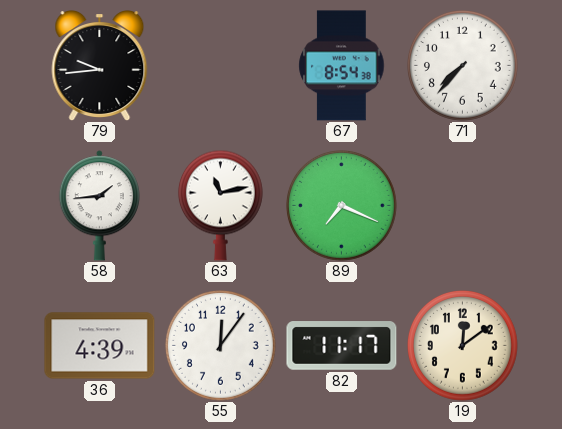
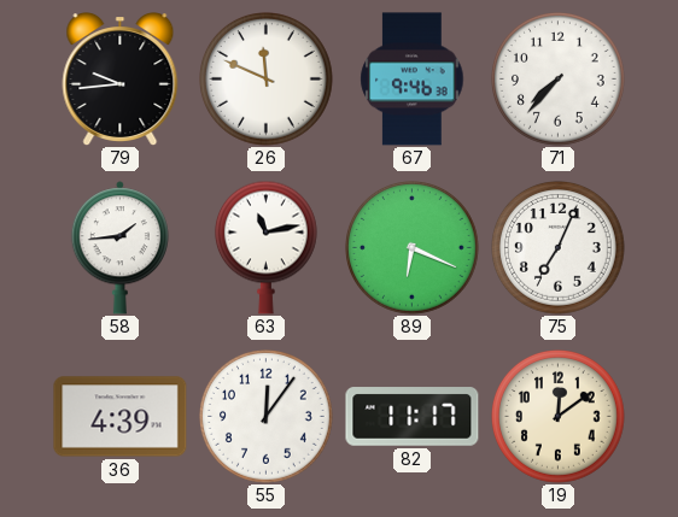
26: none -> 11:49
67: 8:54 -> 9:46
89: 7:19 -> 6:19
75: none -> 7:04
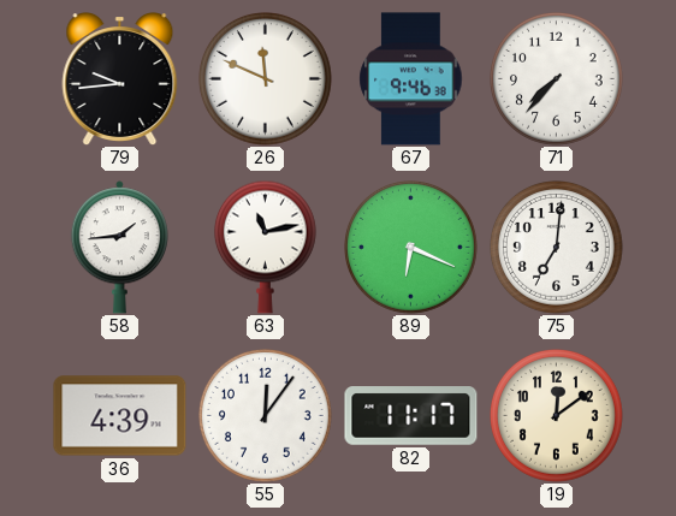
75: 7:04 -> 7:01
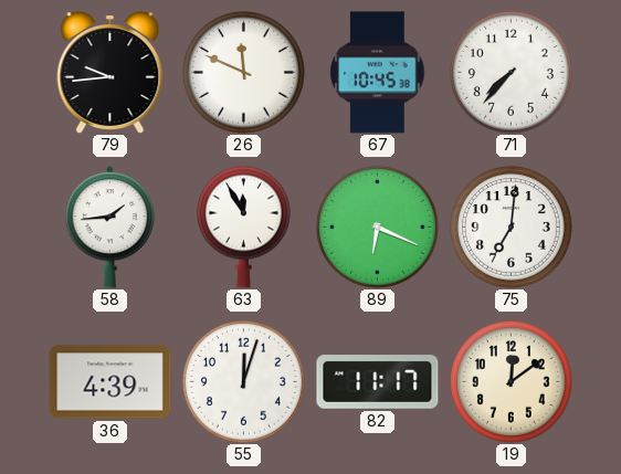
67: 9:46 -> 10:45
63: 11:13 -> 11:55
55: 12:06 -> 12:03
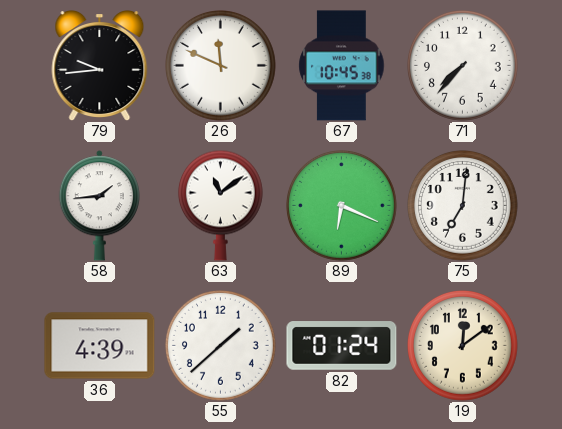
63: 11:55 -> 11:09
55: 12:03 -> 1:38
82: 11:17 -> 01:24
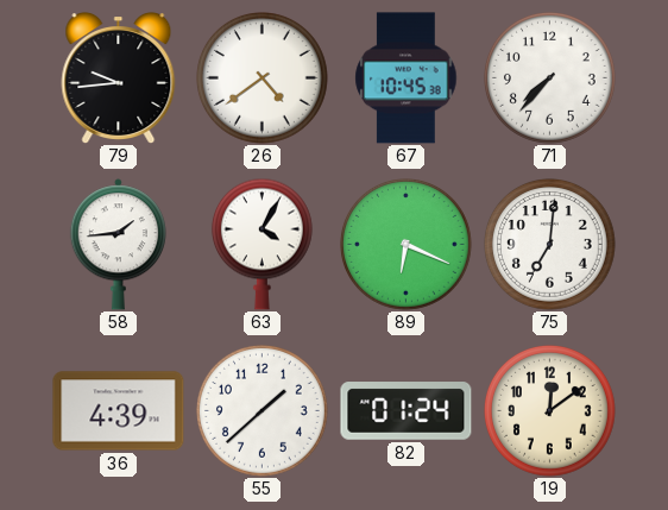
26: 11:49 -> 4:39
63: 11:09 -> 4:05
